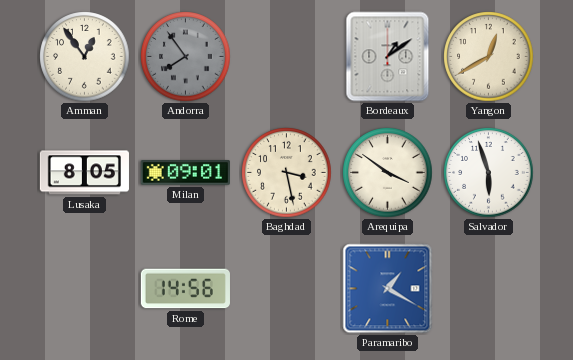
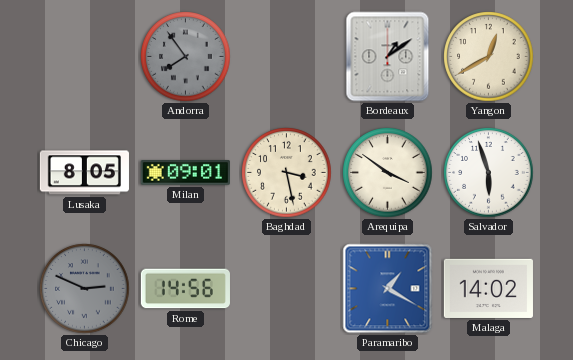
Amman: 12:54 -> none
Chicago: none -> 2:49
Malaga: none -> 14:02
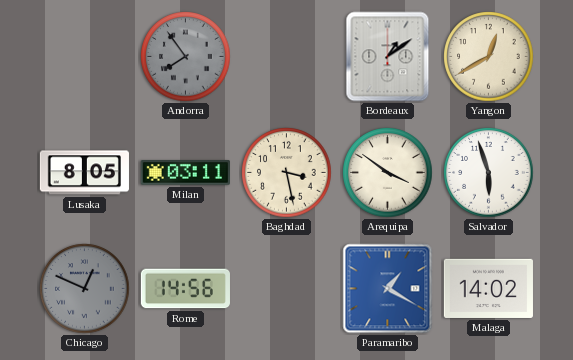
Milan: 09:01 -> 03:11
Chicago: 2:49 -> 12:49
